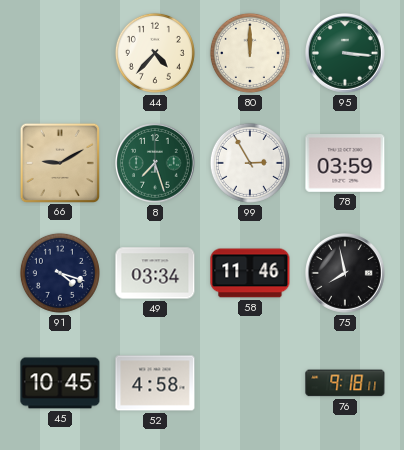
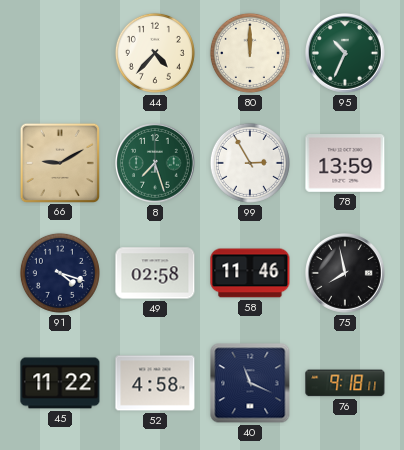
95: 3:16 -> 10:34
78: 03:59 -> 13:59
49: 03:34 -> 02:58
45: 10:45 -> 11:22
40: none -> 11:19
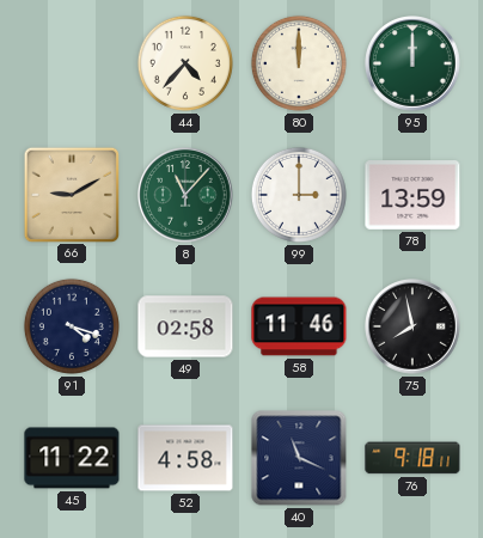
95: 10:34 -> 12:00
8: 7:27 -> 11:07
99: 2:55 -> 3:00
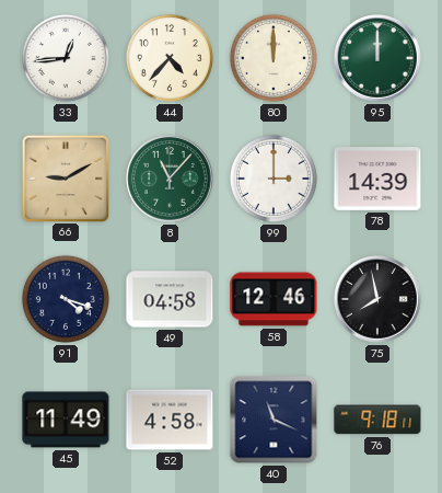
33: none -> 12:44
78: 13:59 -> 14:39
49: 02:58 -> 04:58
58: 11:46 -> 12:46
45: 11:22 -> 11:49
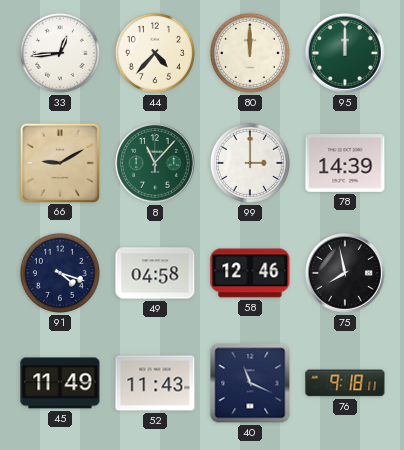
52: 4:58 -> 11:43
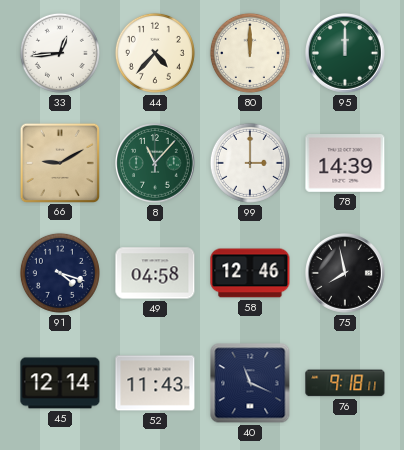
45: 11:49 -> 12:14
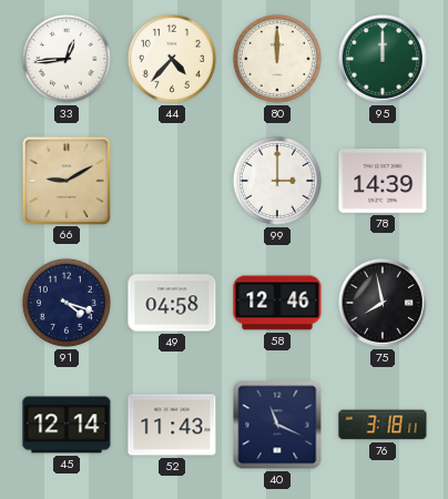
8: 11:07 -> none
76: 9:18 -> 3:18
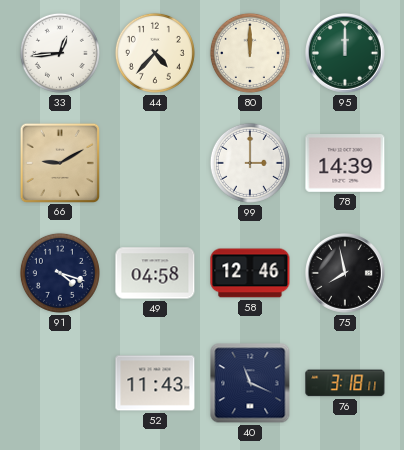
45: 12:14 -> none
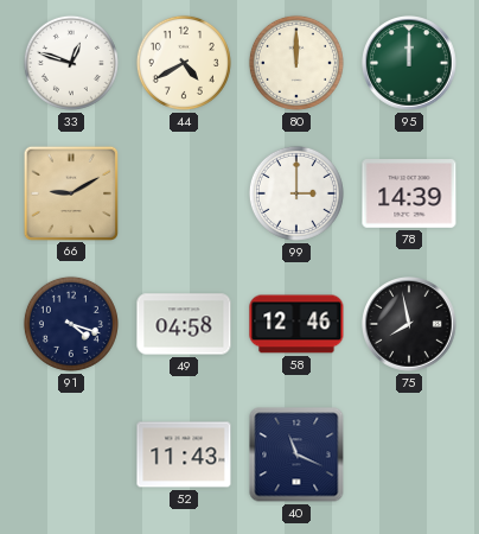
33: 12:44 -> 12:48
44: 4:37 -> 4:40
76: 3:18 -> none
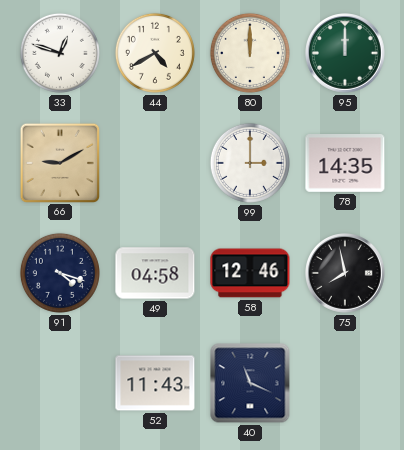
78: 14:39 -> 14:35
